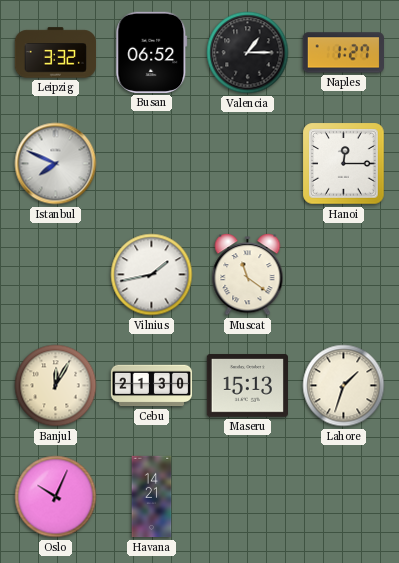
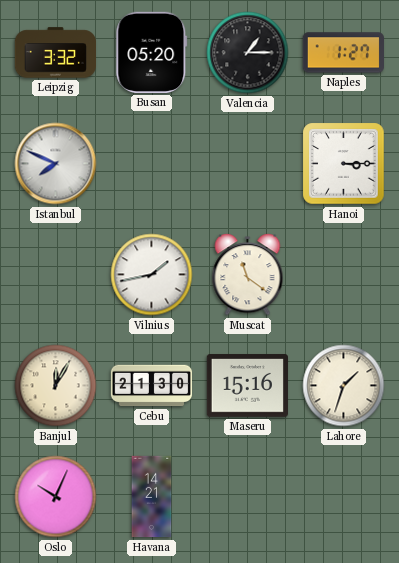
Busan: 06:52 -> 05:20
Hanoi: 12:15 -> 3:15
Maseru: 15:13 -> 15:16
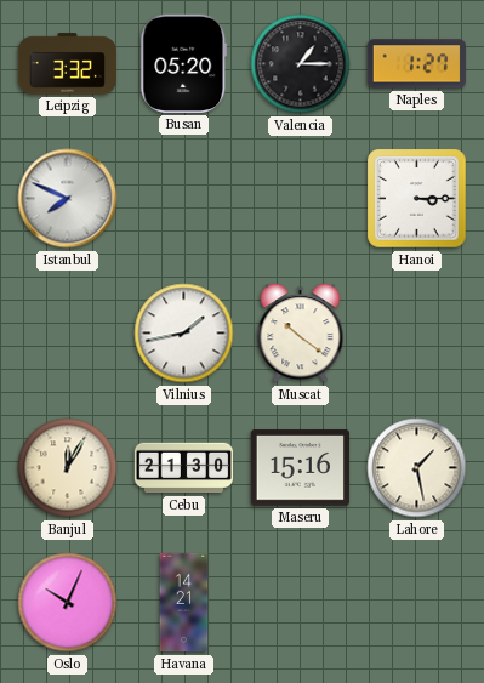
Muscat: 11:21 -> 10:21
Lahore: 1:33 -> 1:28
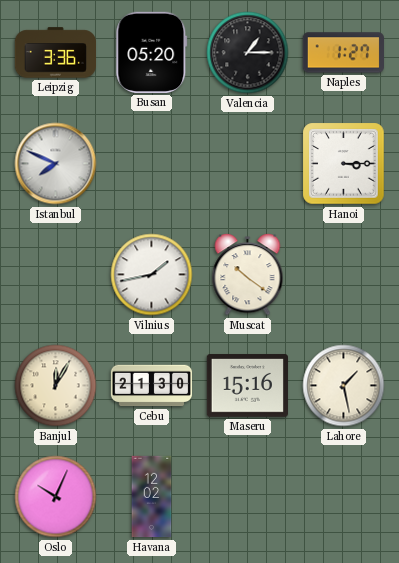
Leipzig: 3:32 -> 3:36
Havana: 14:21 -> 12:02
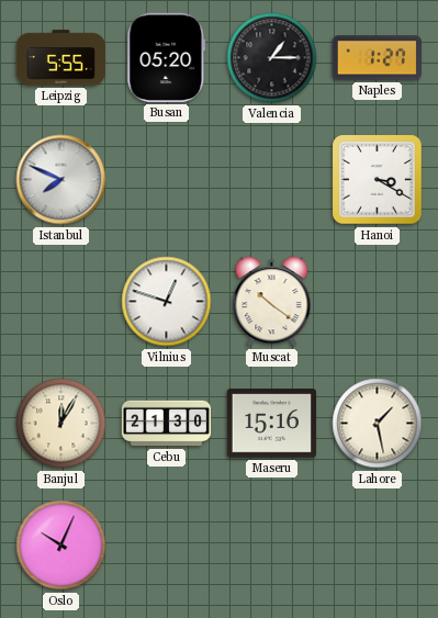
Leipzig: 3:36 -> 5:55
Hanoi: 3:15 -> 3:20
Vilnius: 1:43 -> 12:48
Havana: 12:02 -> none
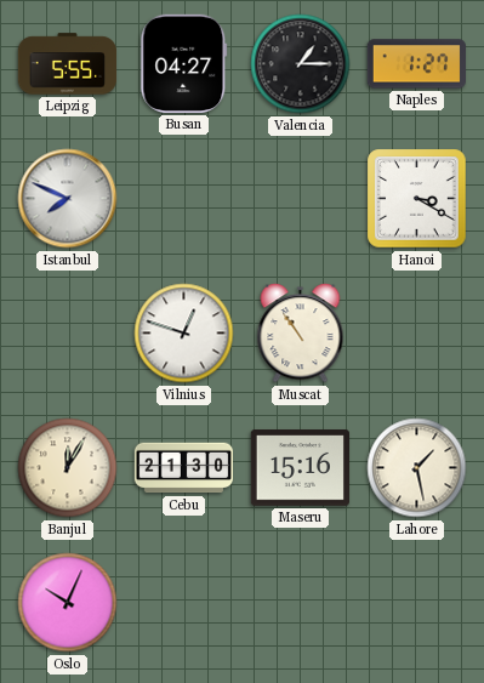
Busan: 05:20 -> 04:27
Muscat: 10:21 -> 10:54
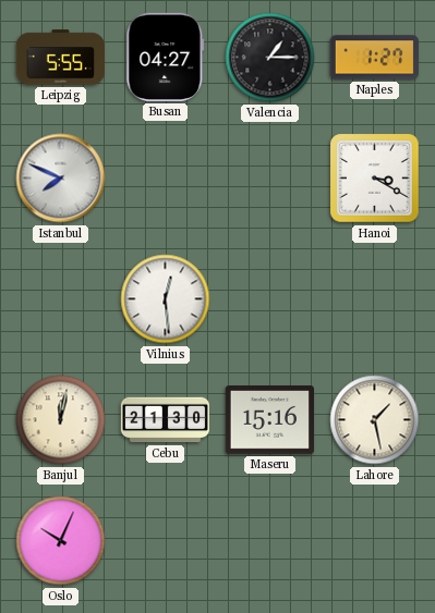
Vilnius: 12:48 -> 12:29
Muscat: 10:54 -> none
Banjul: 12:05 -> 12:02
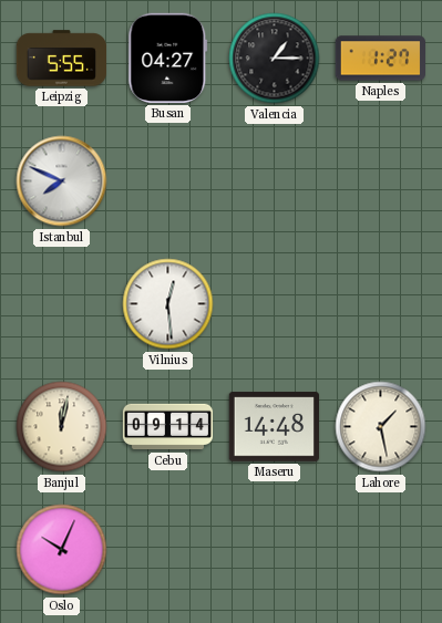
Hanoi: 3:20 -> none
Cebu: 21:30 -> 09:14
Maseru: 15:16 -> 14:48
